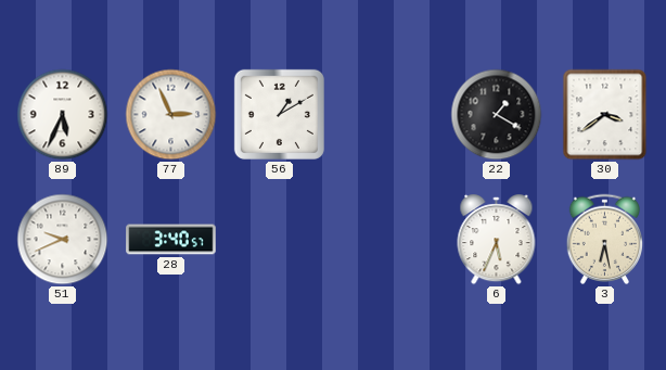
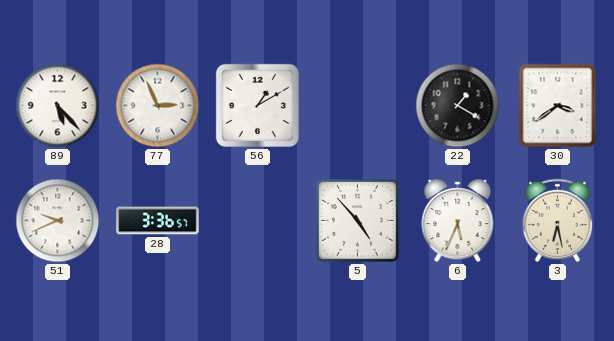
89: 5:34 -> 5:23
28: 3:40 -> 3:36
5: none -> 4:53
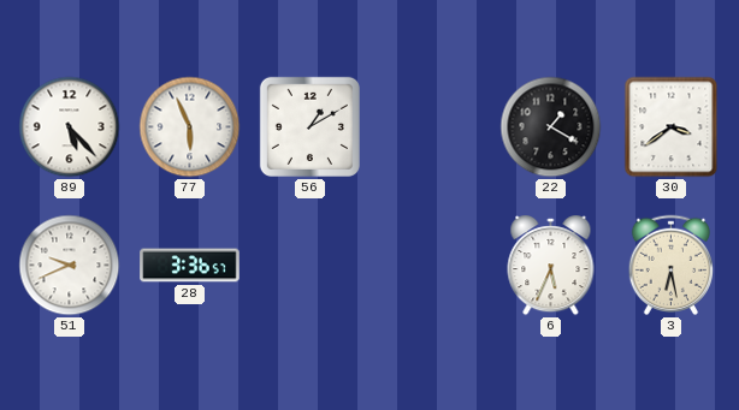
77: 2:56 -> 5:56
5: 4:53 -> none
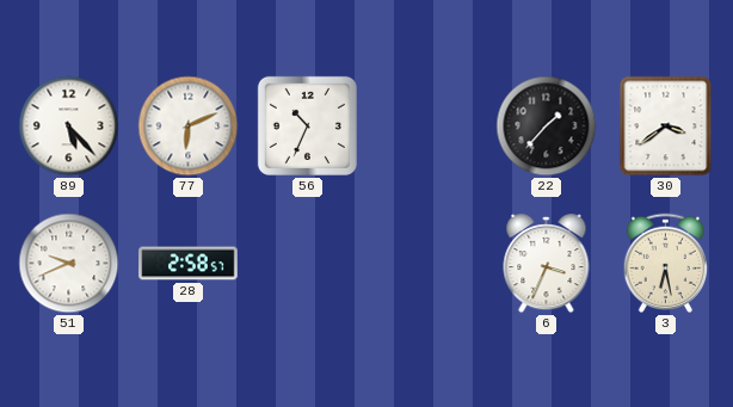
77: 5:56 -> 6:11
56: 1:10 -> 10:34
22: 1:20 -> 1:37
28: 3:36 -> 2:58
6: 5:34 -> 3:34
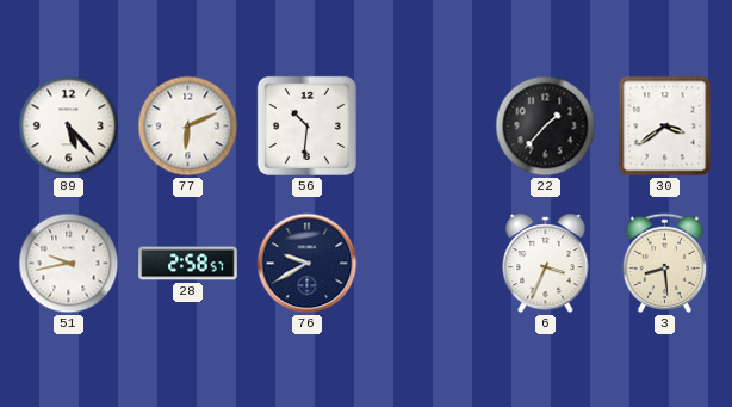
56: 10:34 -> 10:31
51: 9:41 -> 9:43
76: none -> 9:40
3: 6:28 -> 8:29
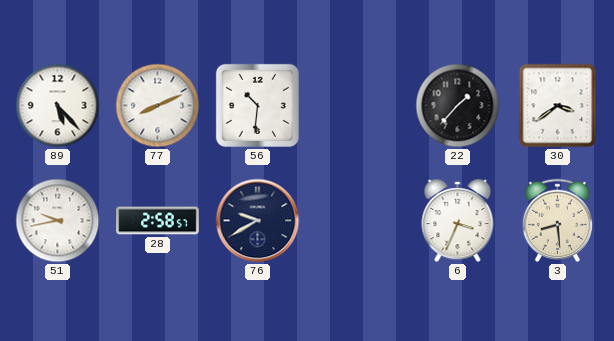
77: 6:11 -> 8:11
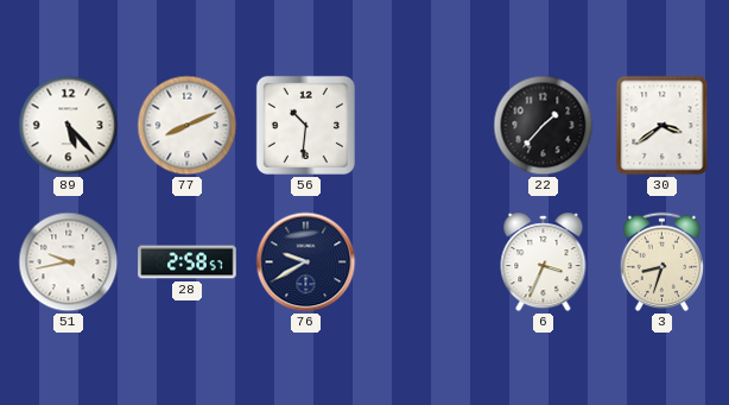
3: 8:29 -> 8:33
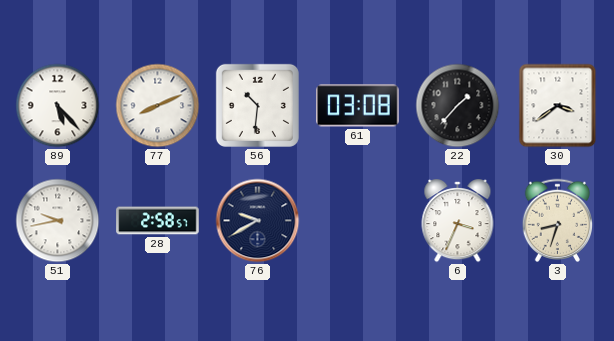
61: none -> 03:08
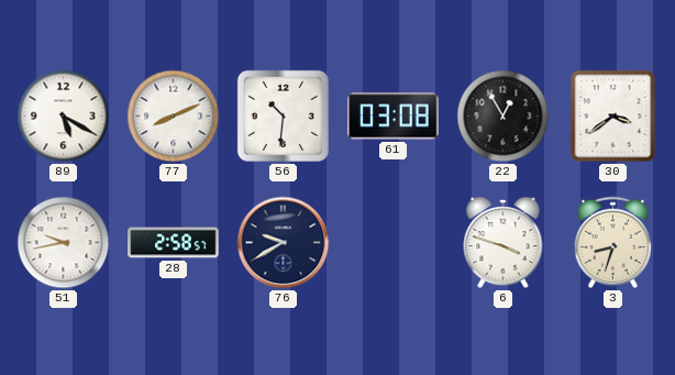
89: 5:23 -> 5:20
22: 1:37 -> 12:55
6: 3:34 -> 3:48
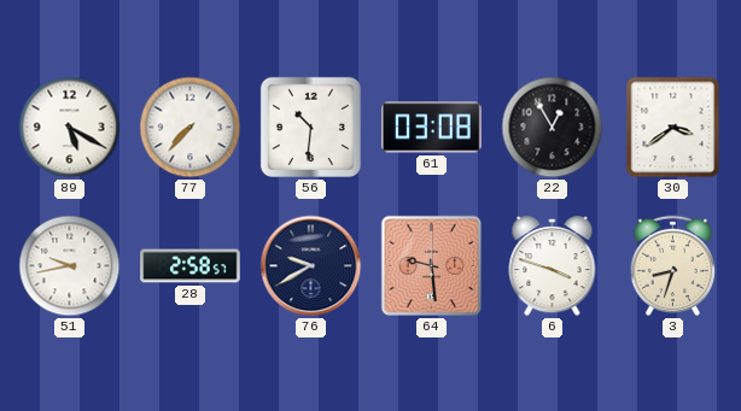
77: 8:11 -> 7:37
64: none -> 9:29
